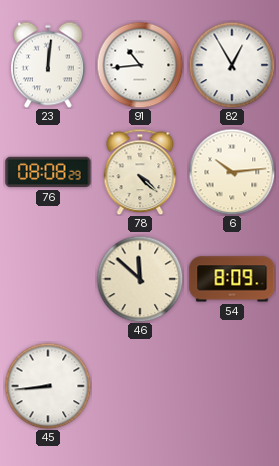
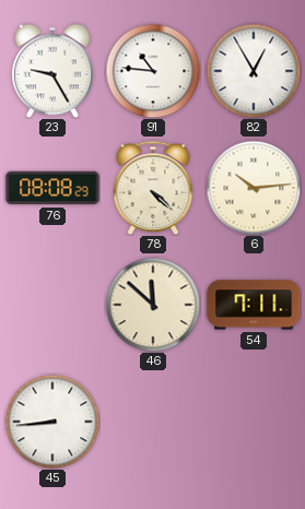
23: 12:01 -> 9:25
91: 10:44 -> 10:46
54: 8:09 -> 7:11
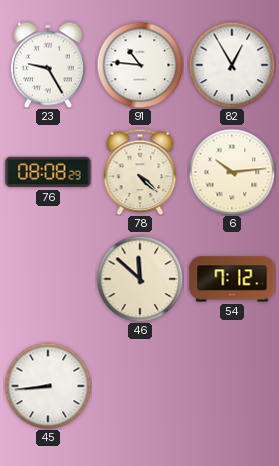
54: 7:11 -> 7:12
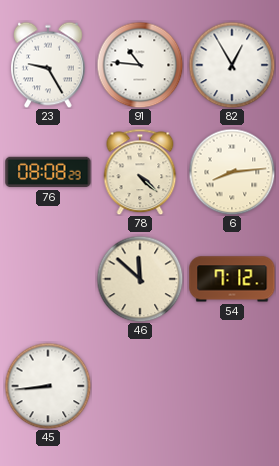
6: 10:14 -> 8:14
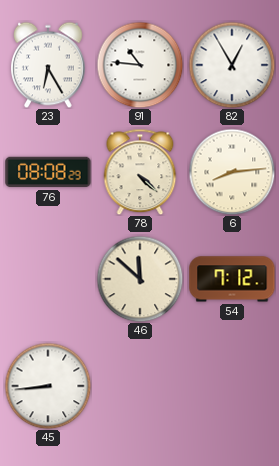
23: 9:25 -> 6:25
